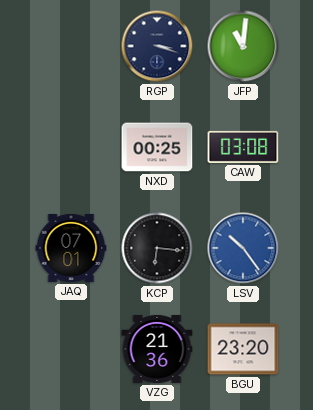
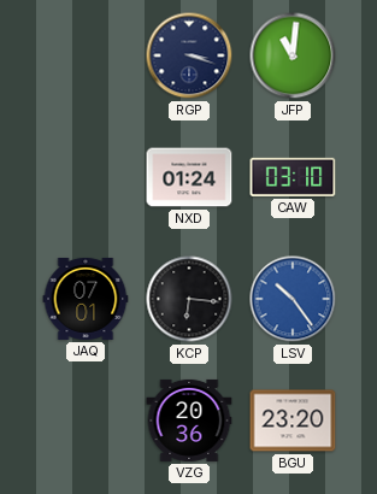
NXD: 00:25 -> 01:24
CAW: 03:08 -> 03:10
VZG: 21:36 -> 20:36
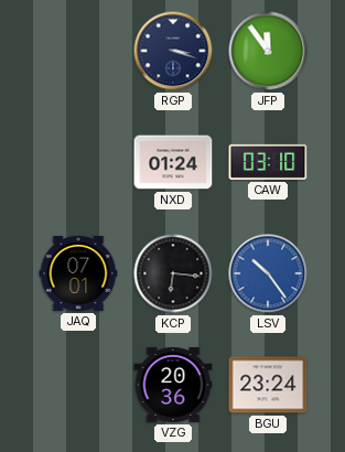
JFP: 11:01 -> 11:54
BGU: 23:20 -> 23:24
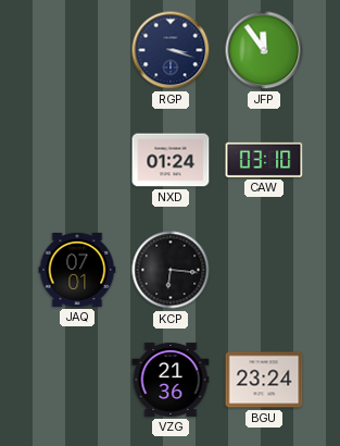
LSV: 10:24 -> none
VZG: 20:36 -> 21:36
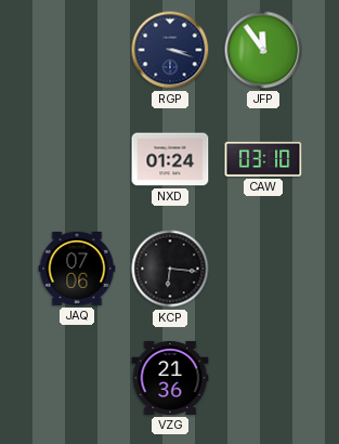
JAQ: 07:01 -> 07:06
BGU: 23:24 -> none
